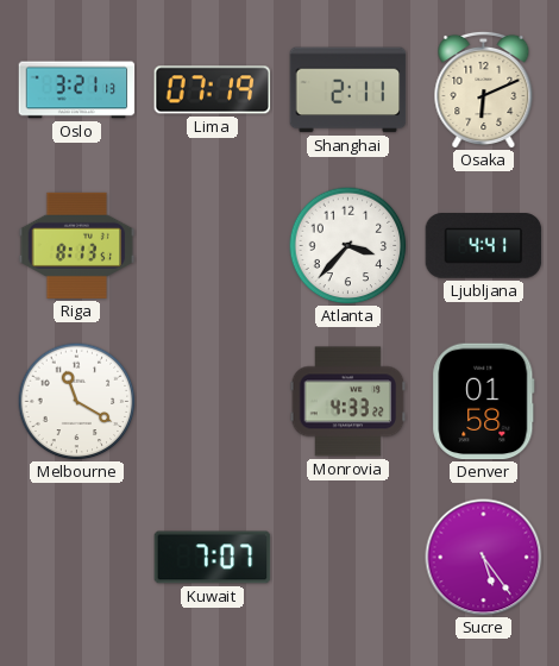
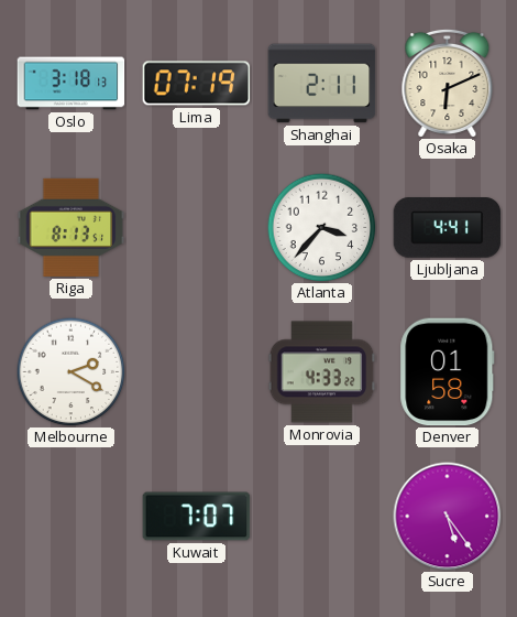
Oslo: 3:21 -> 3:18
Melbourne: 11:20 -> 2:20
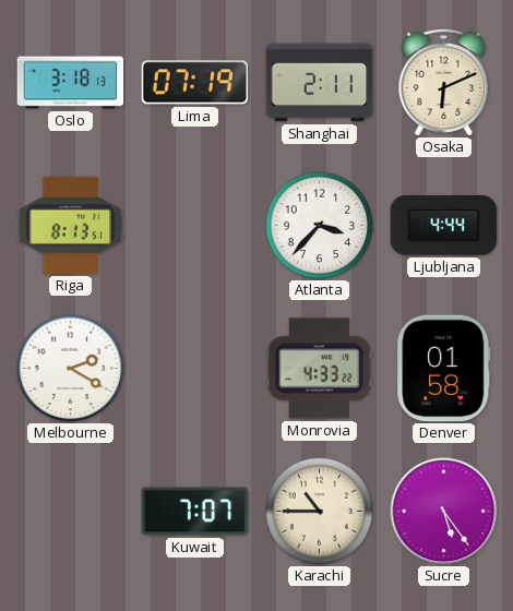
Ljubljana: 4:41 -> 4:44
Karachi: none -> 10:45
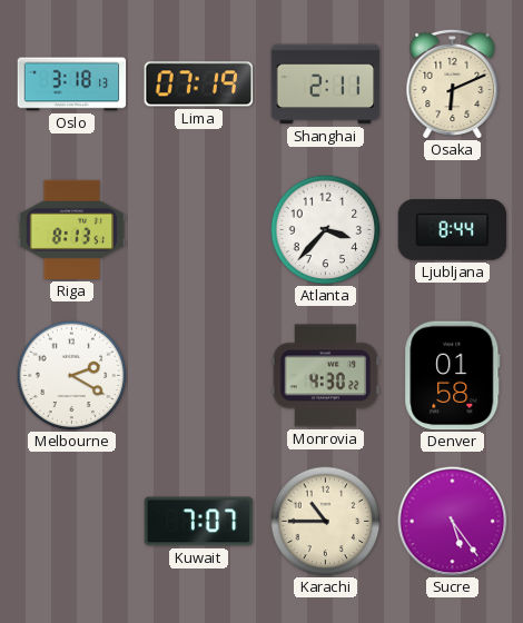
Ljubljana: 4:44 -> 8:44
Monrovia: 4:33 -> 4:30
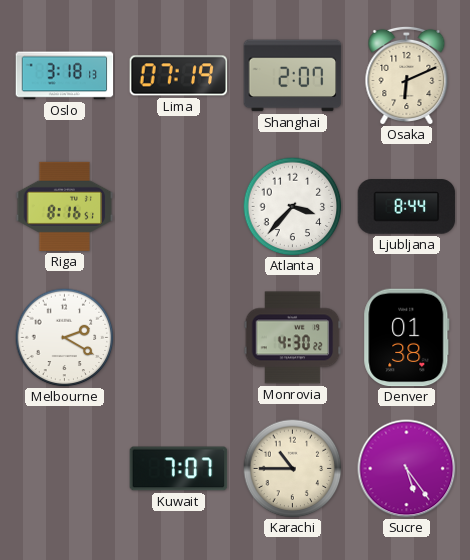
Shanghai: 2:11 -> 2:07
Riga: 8:13 -> 8:16
Denver: 01:58 -> 01:38
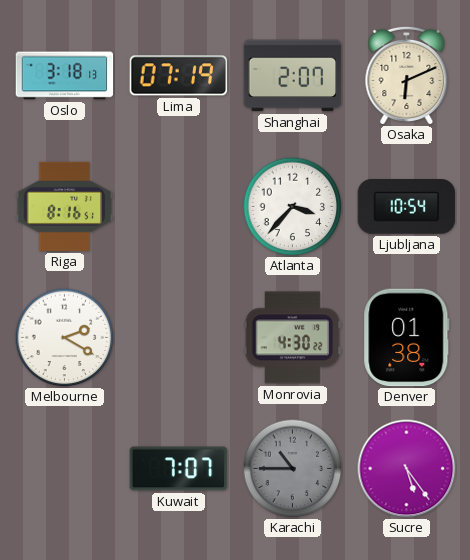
Ljubljana: 8:44 -> 10:54
Karachi dial: cream -> grey
